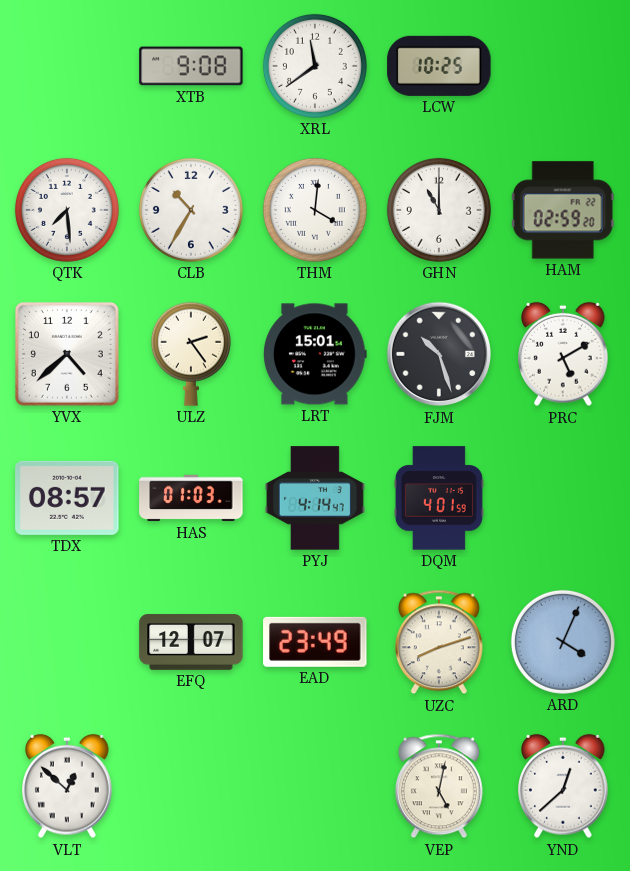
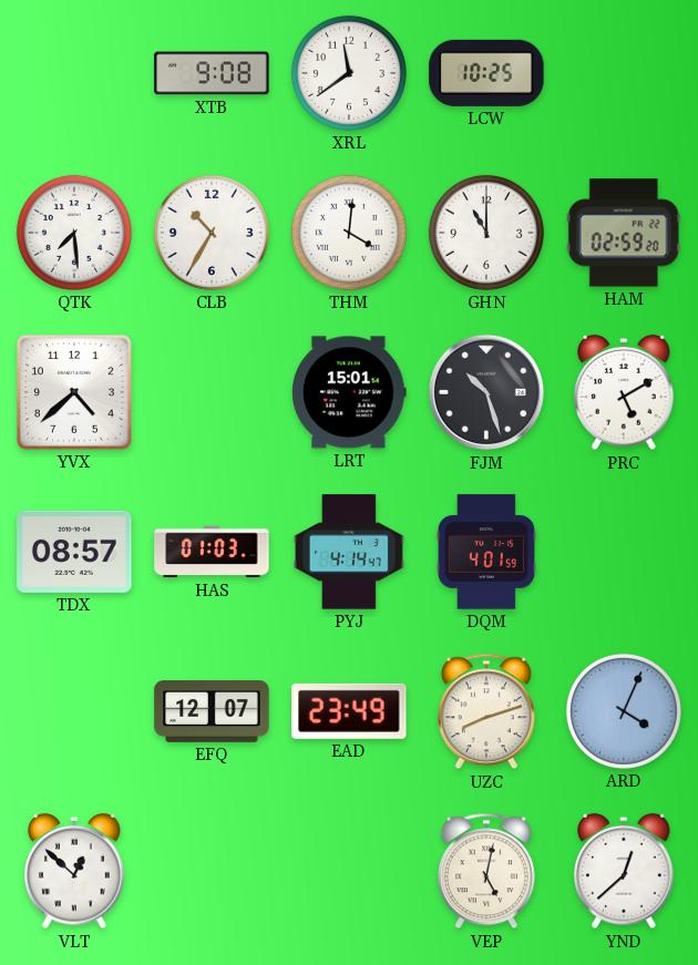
ULZ: 2:24 -> none
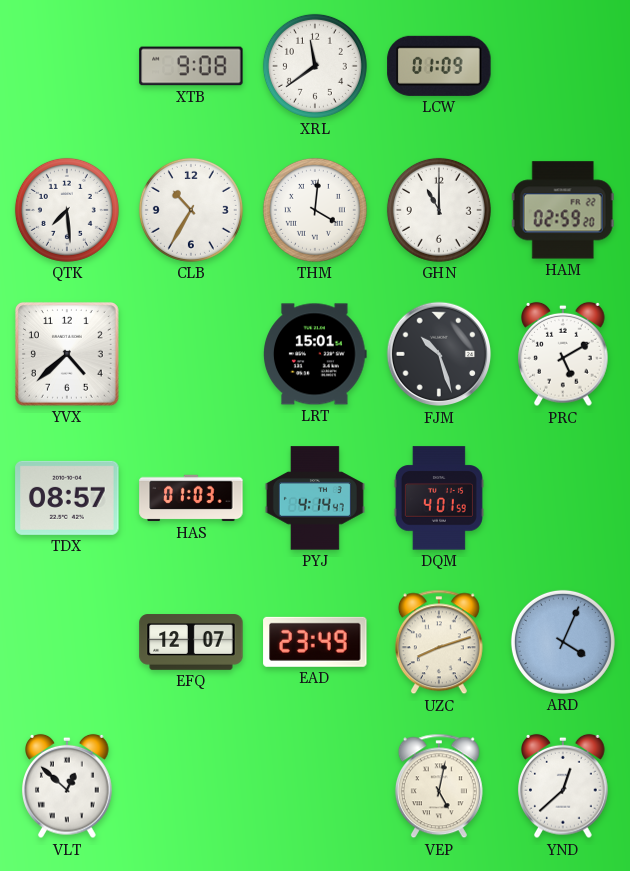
LCW: 10:25 -> 01:09
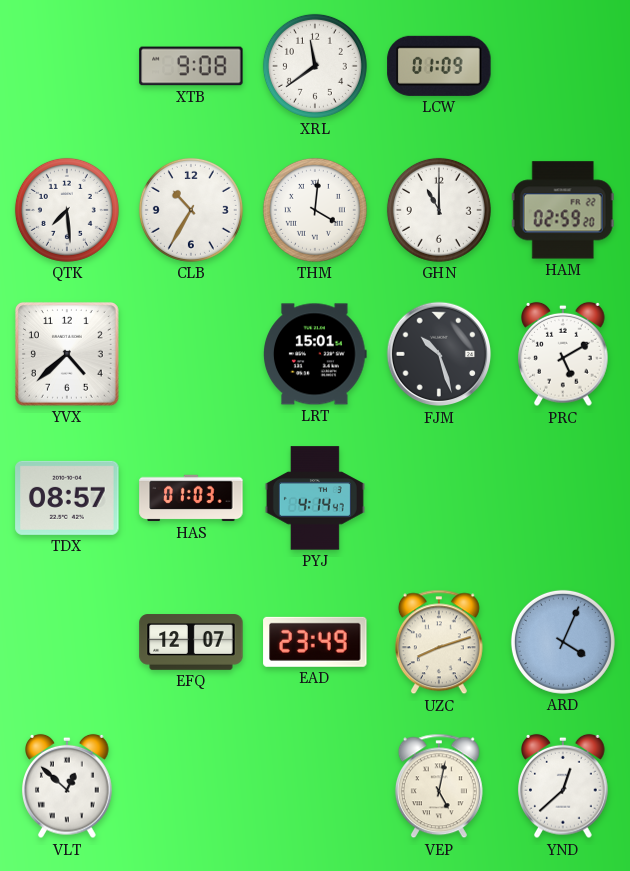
DQM: 4:01 -> none
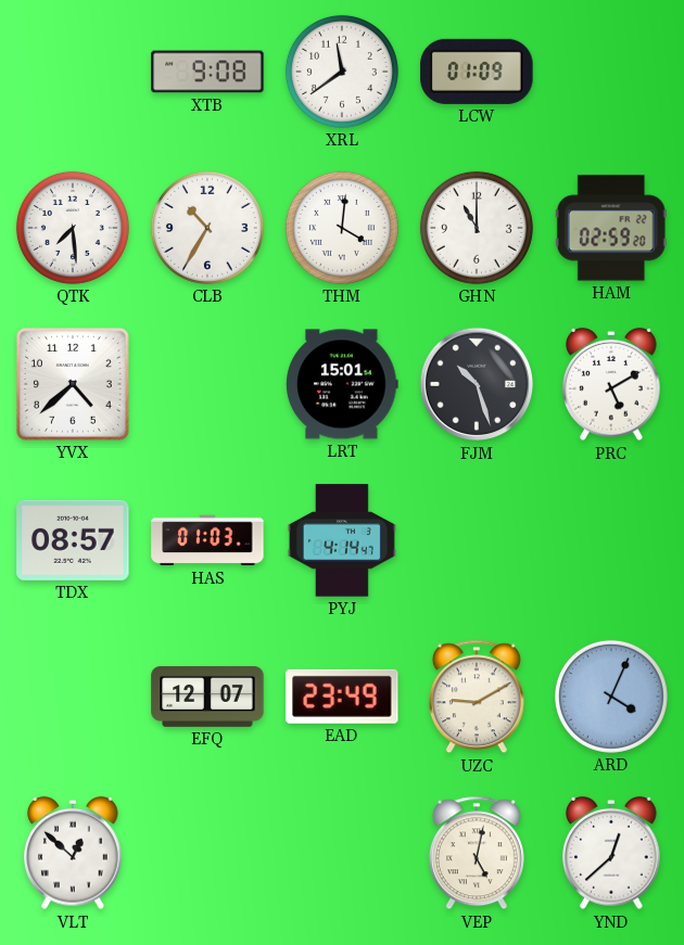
UZC: 8:12 -> 9:10
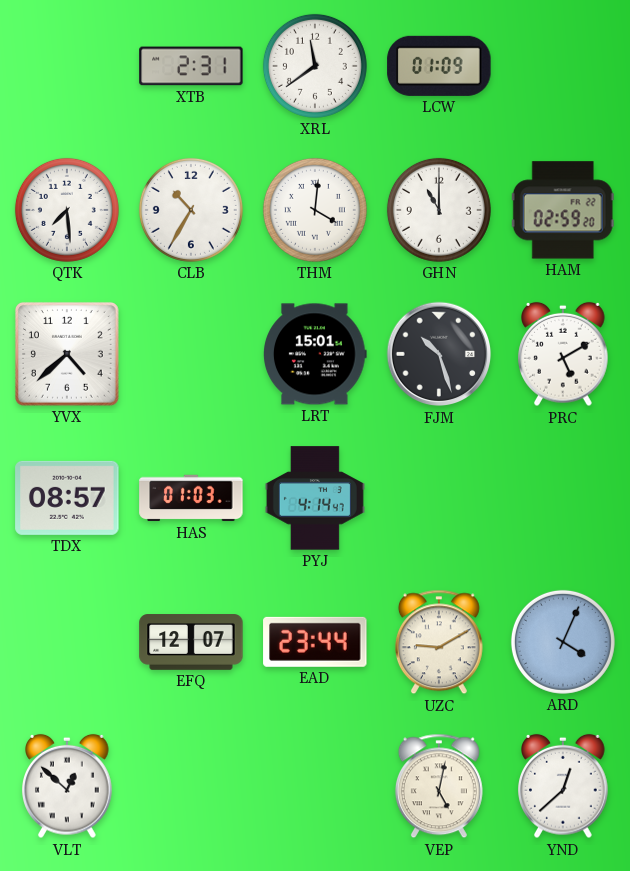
XTB: 9:08 -> 2:31
EAD: 23:49 -> 23:44
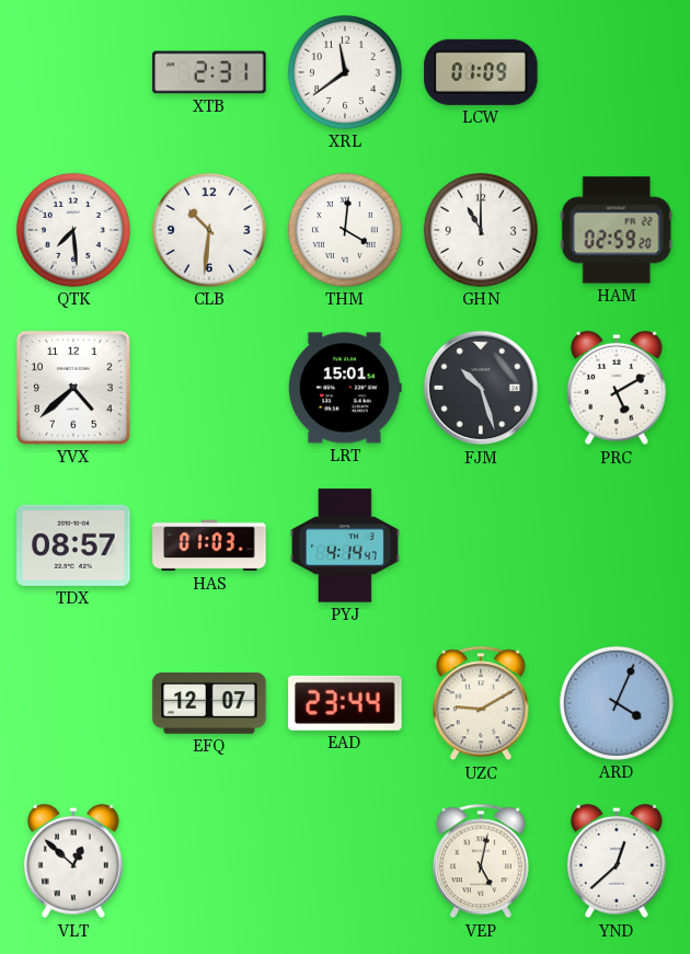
CLB: 10:35 -> 10:31
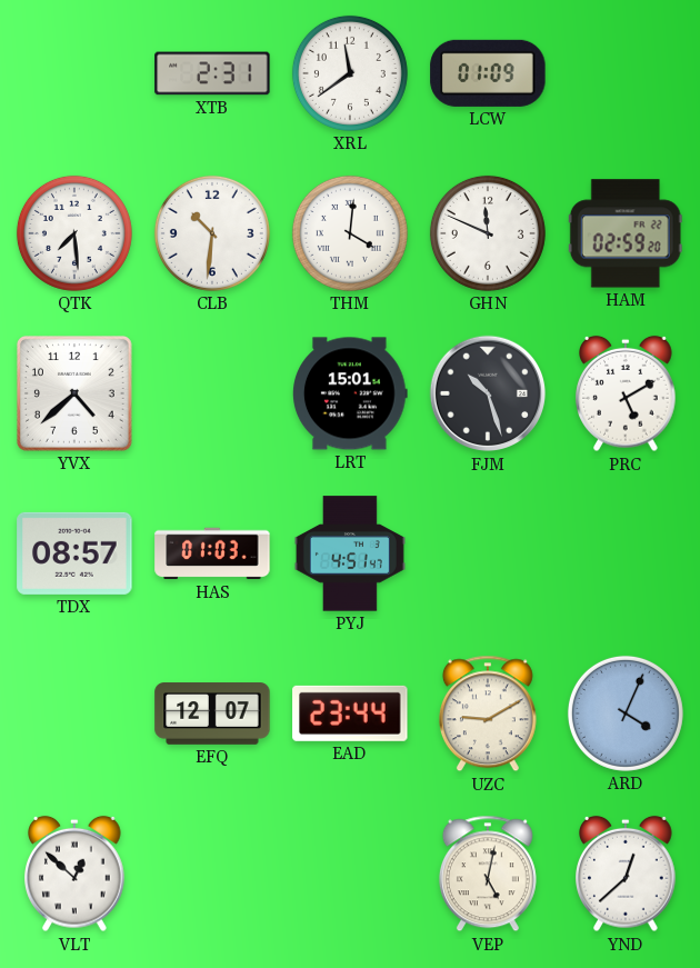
GHN: 11:00 -> 11:49
PYJ: 4:14 -> 4:51
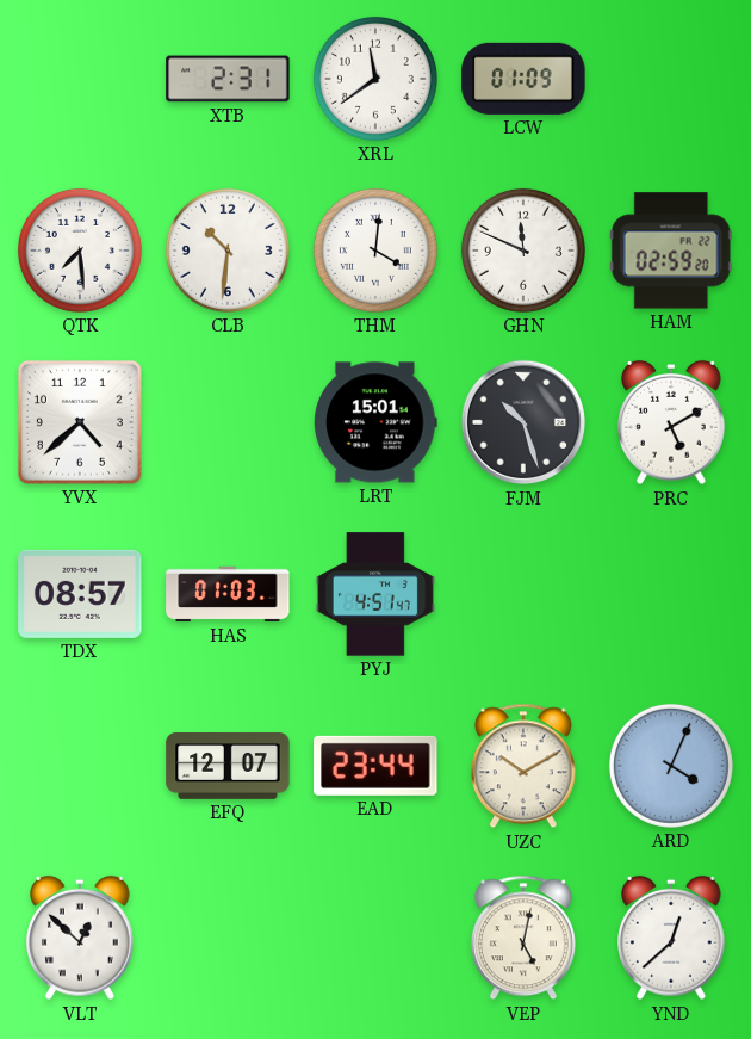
UZC: 9:10 -> 10:10
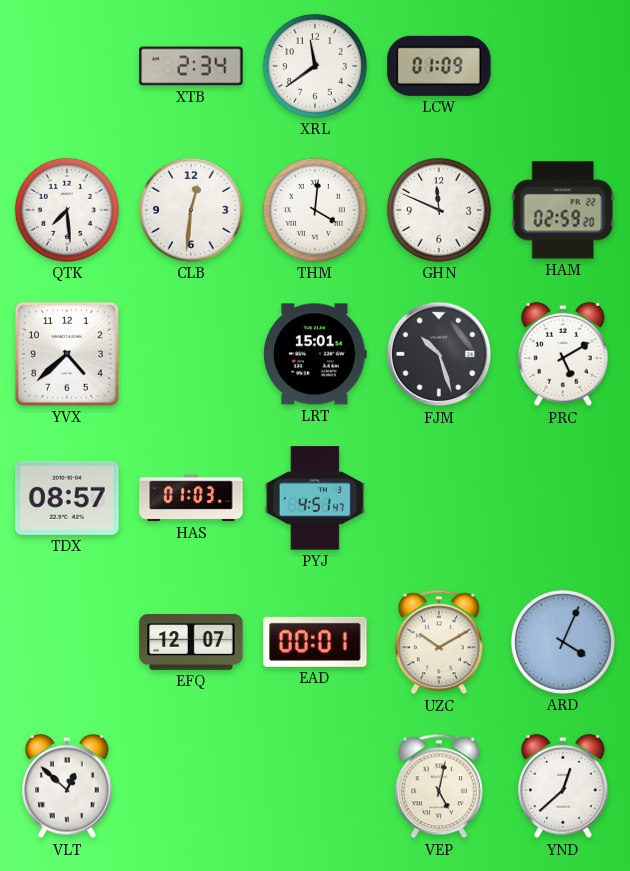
XTB: 2:31 -> 2:34
CLB: 10:31 -> 12:31
EAD: 23:44 -> 00:01
